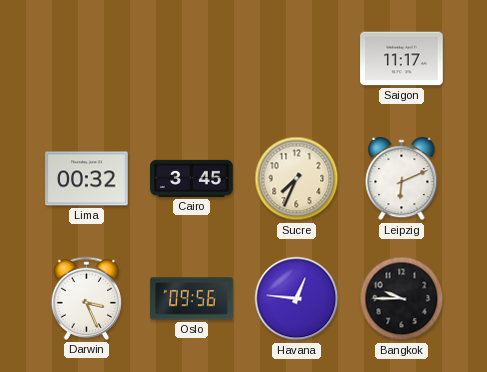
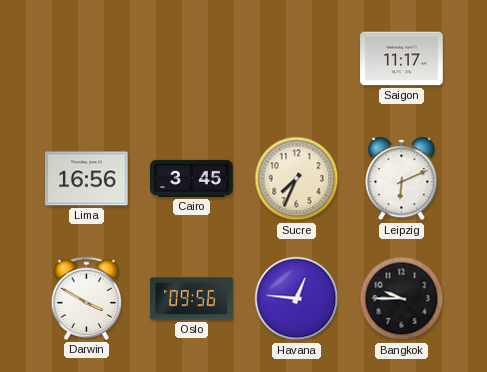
Lima: 00:32 -> 16:56
Darwin: 3:26 -> 3:50
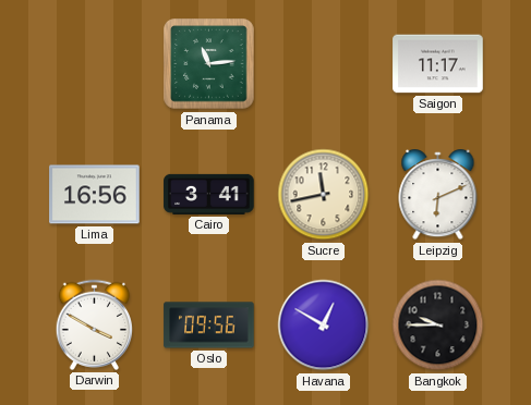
Panama: none -> 11:14
Cairo: 3:45 -> 3:41
Sucre: 7:34 -> 11:43
Havana: 12:46 -> 12:50
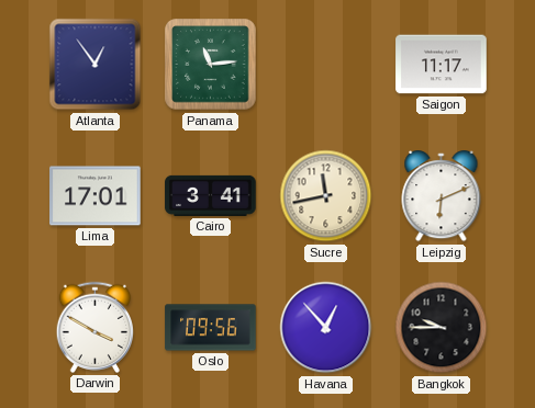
Atlanta: none -> 12:54
Lima: 16:56 -> 17:01
Havana: 12:50 -> 12:53
